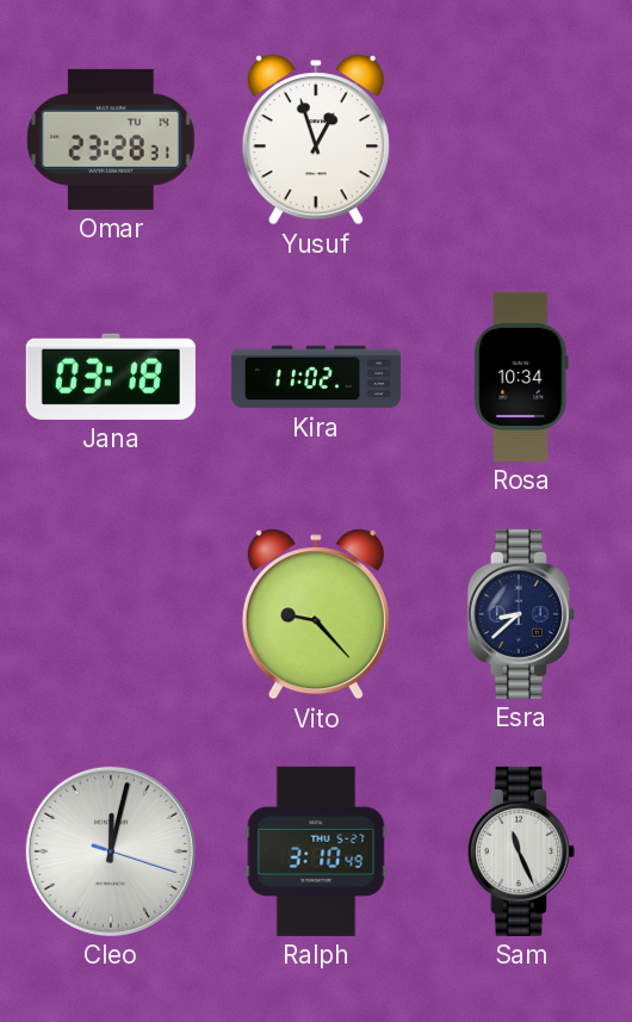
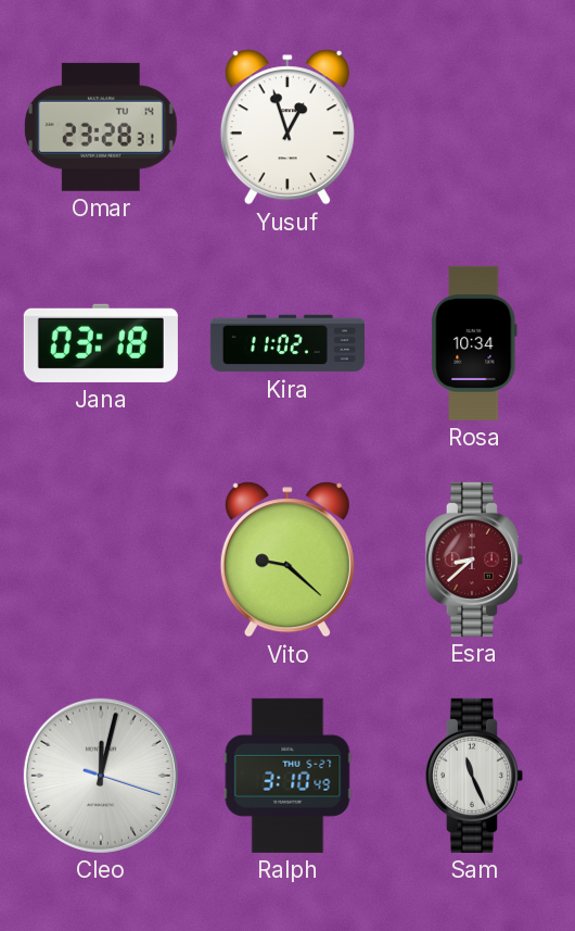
Vito: 9:23 -> 9:22
Esra dial: navy -> burgundy
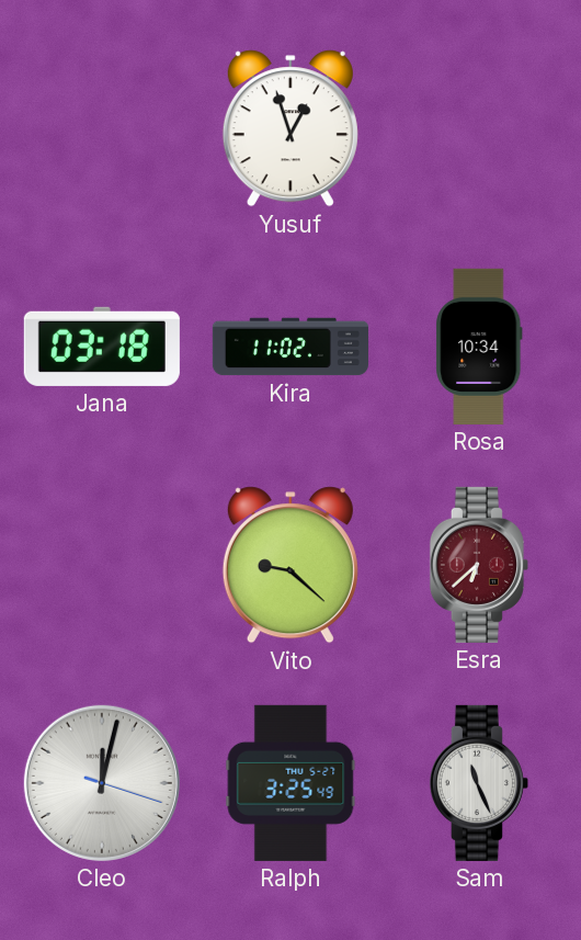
Omar: 23:28 -> none
Esra: 8:38 -> 6:38
Ralph: 3:10 -> 3:25
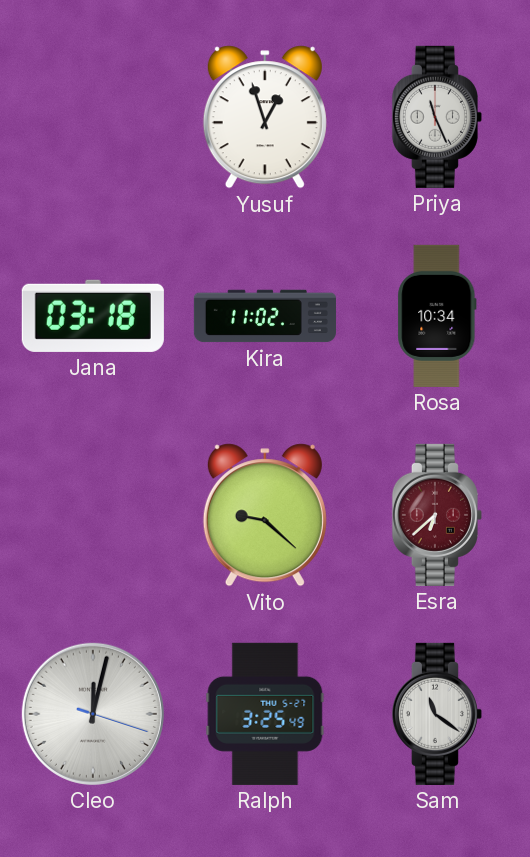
Priya: none -> 11:26
Sam: 11:26 -> 11:21
